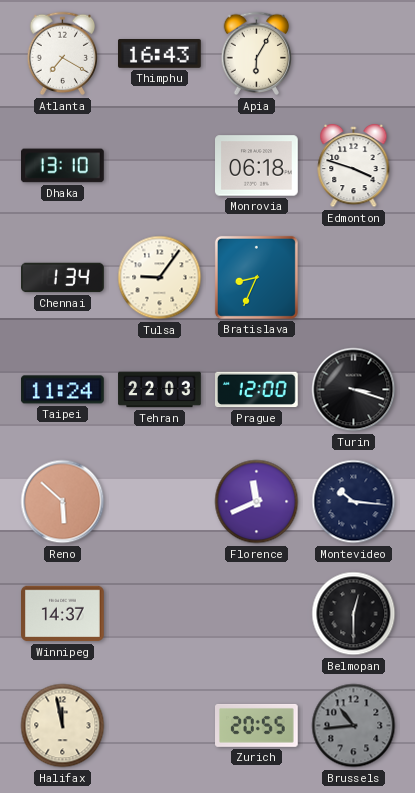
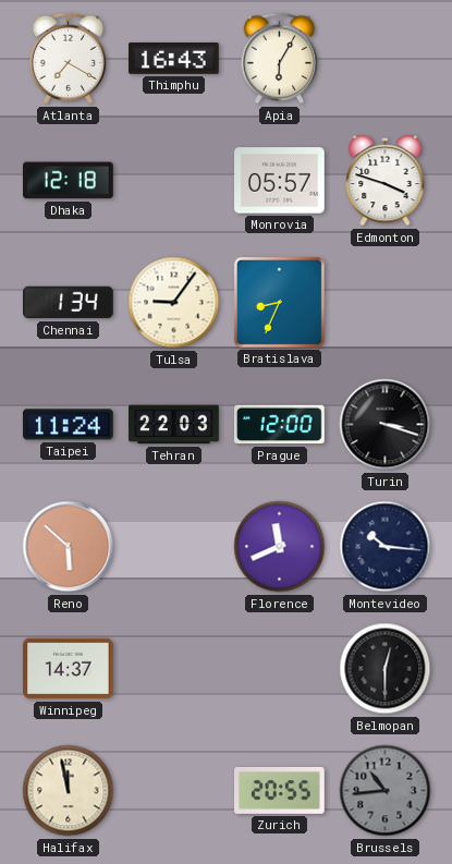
Dhaka: 13:10 -> 12:18
Monrovia: 06:18 -> 05:57
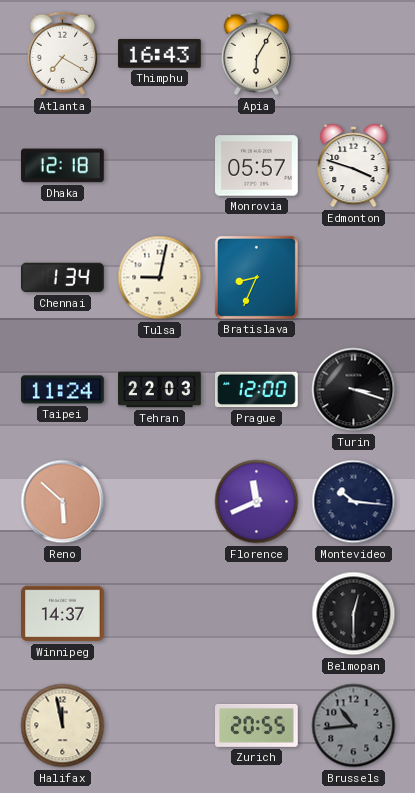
Tulsa: 9:06 -> 9:02
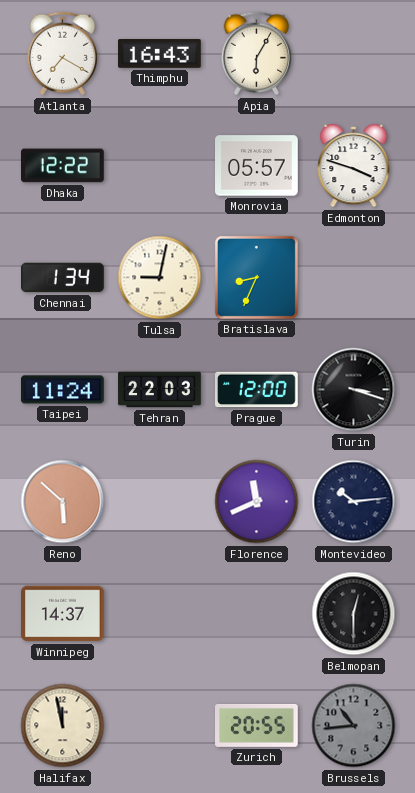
Dhaka: 12:18 -> 12:22
Montevideo: 10:16 -> 10:14
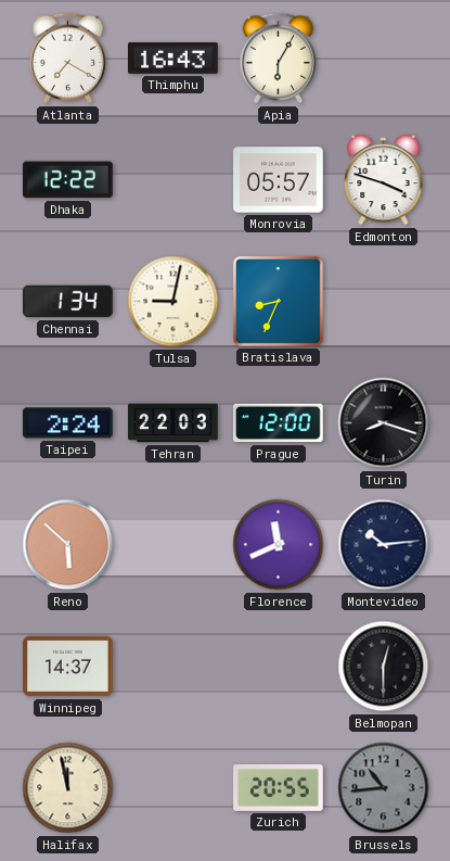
Taipei: 11:24 -> 2:24
Turin: 3:18 -> 8:18
